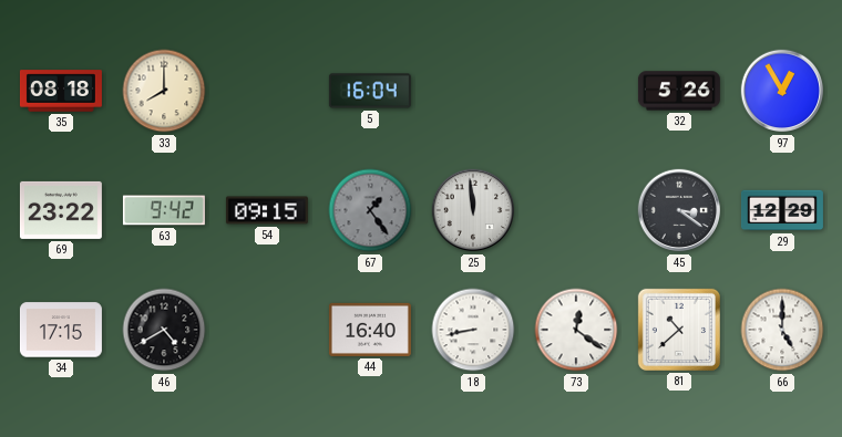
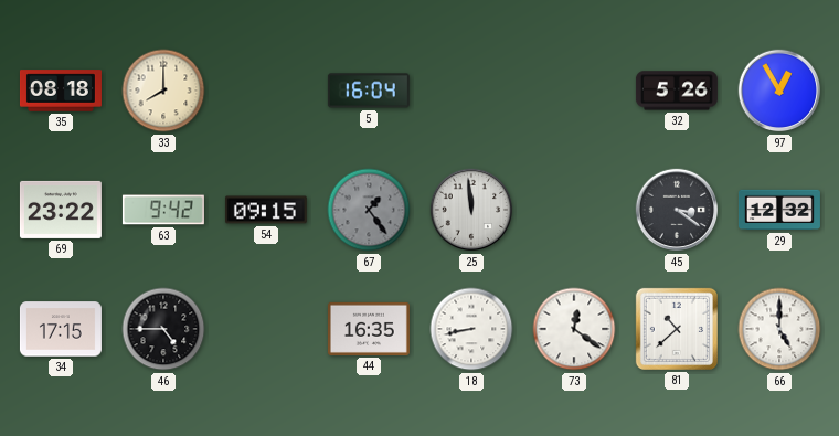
29: 12:29 -> 12:32
46: 4:40 -> 4:45
44: 16:40 -> 16:35
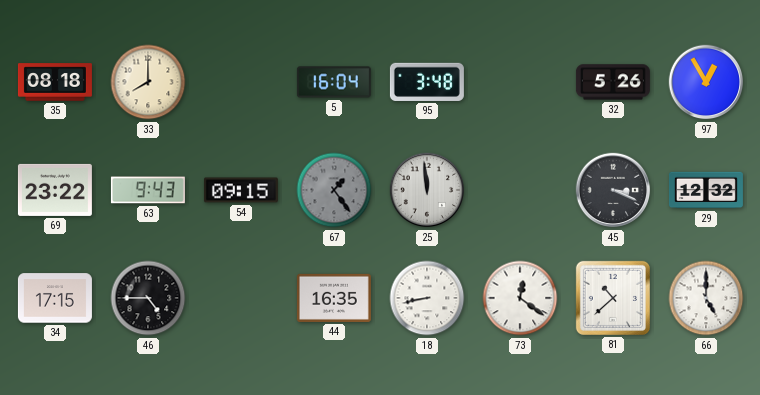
95: none -> 3:48
63: 9:42 -> 9:43
45: 3:21 -> 3:19
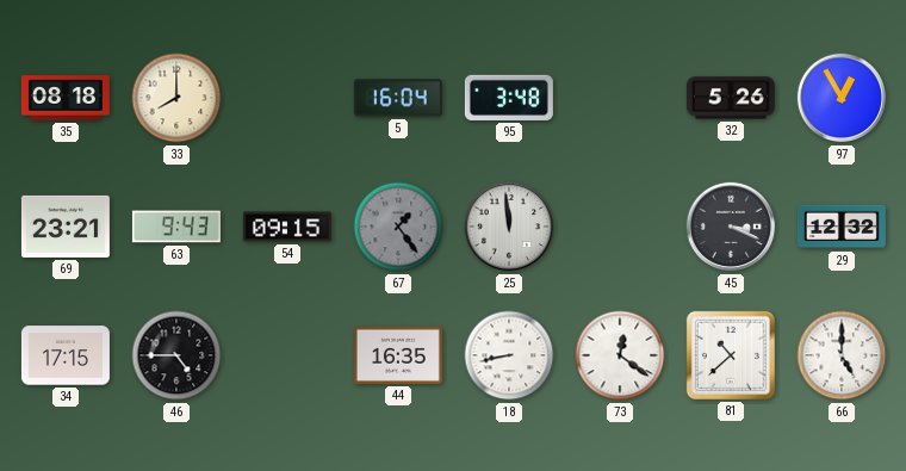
69: 23:22 -> 23:21
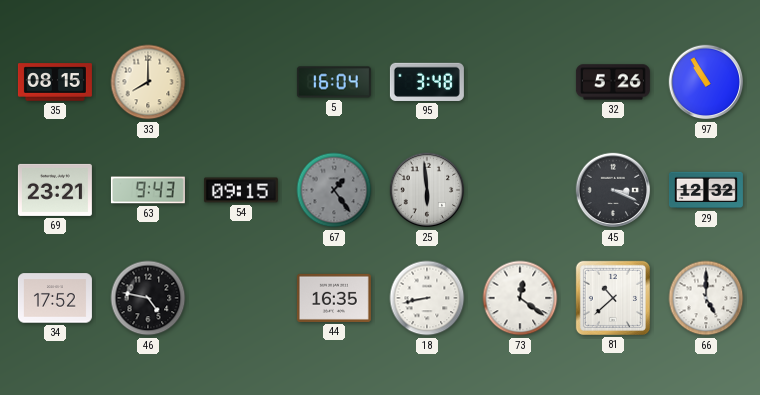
35: 08:18 -> 08:15
97: 12:55 -> 10:55
25: 11:59 -> 5:59
34: 17:15 -> 17:52
46: 4:45 -> 4:47
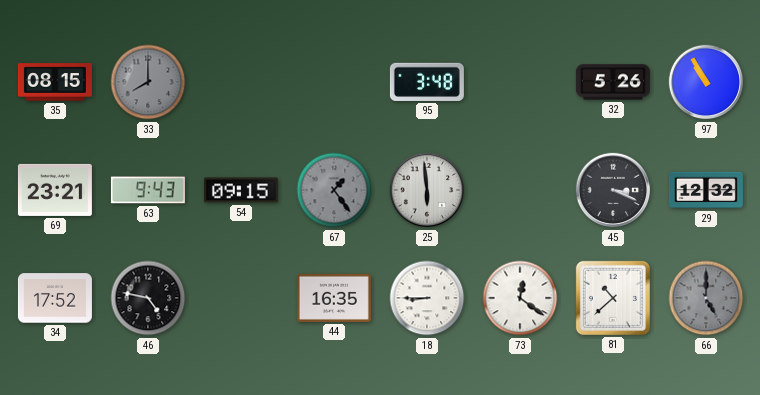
33 dial: cream -> grey
5: 16:04 -> none
18: 8:43 -> 8:45
66 dial: white -> grey
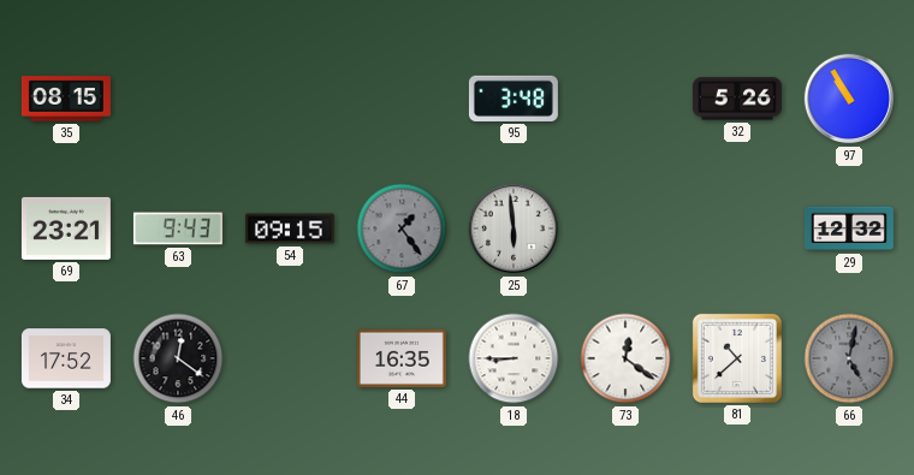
33: 8:00 -> none
45: 3:19 -> none
46: 4:47 -> 12:21
66: 5:00 -> 5:02
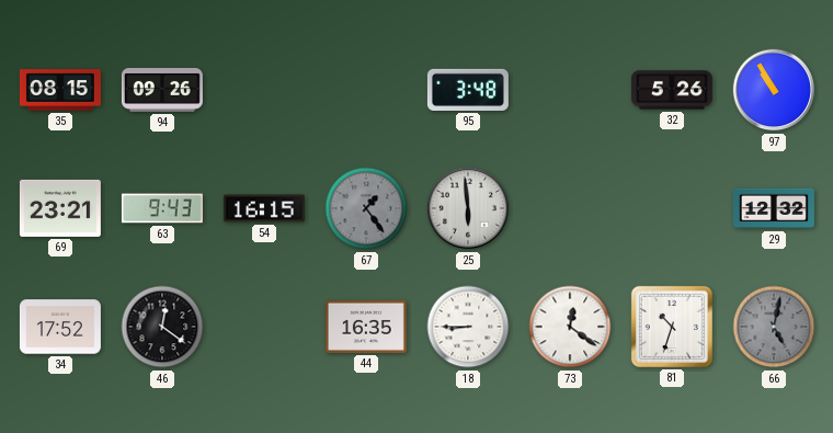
94: none -> 09:26
54: 09:15 -> 16:15
81: 10:38 -> 10:33
